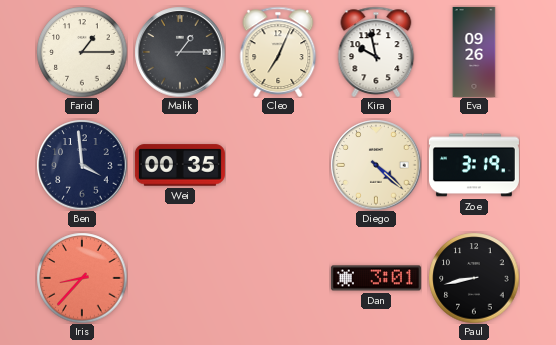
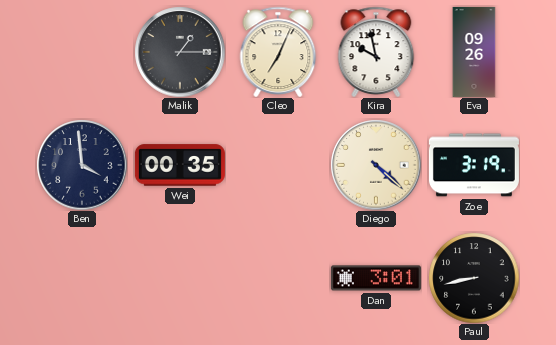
Farid: 1:15 -> none
Iris: 8:37 -> none
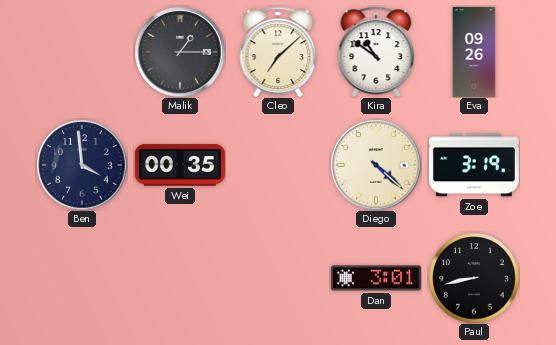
Cleo: 7:04 -> 7:08
Kira: 9:58 -> 10:51
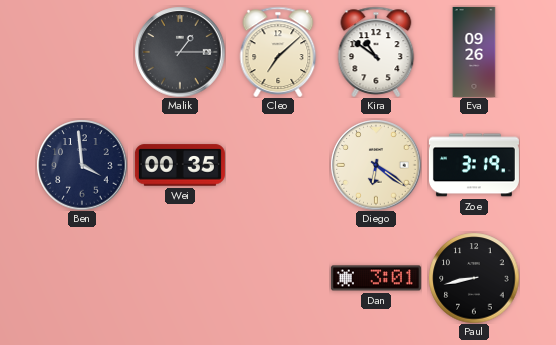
Diego: 4:22 -> 6:21
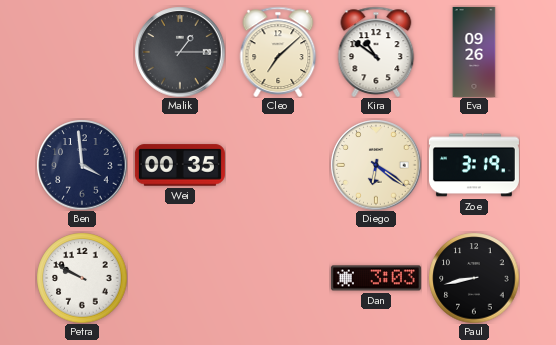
Petra: none -> 9:50
Dan: 3:01 -> 3:03
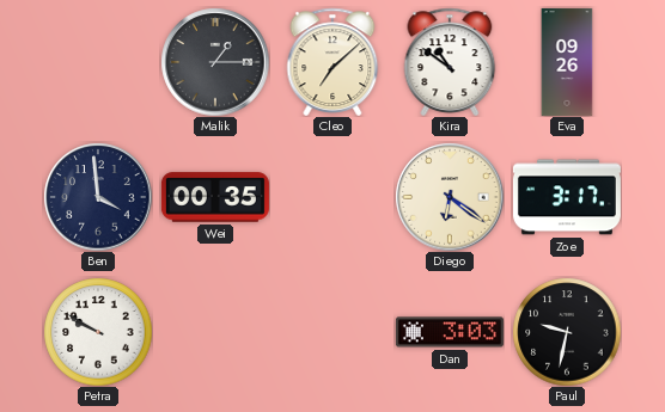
Zoe: 3:19 -> 3:17
Paul: 8:43 -> 9:32
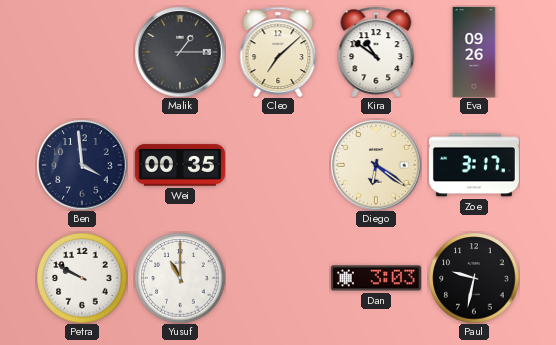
Yusuf: none -> 11:00
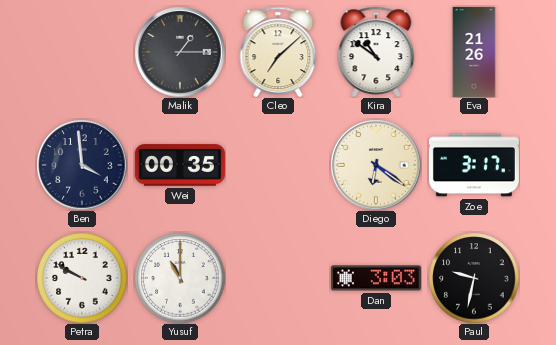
Eva: 09:26 -> 21:26
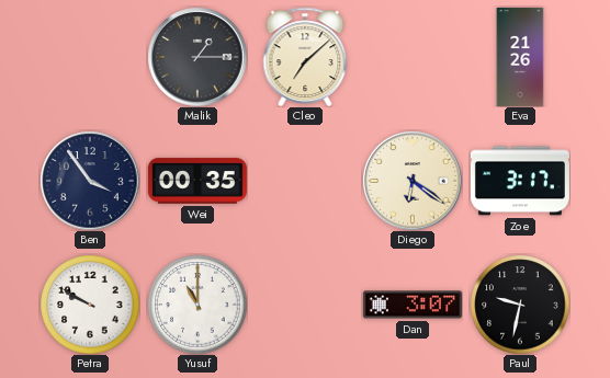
Kira: 10:51 -> none
Ben: 3:59 -> 3:54
Dan: 3:03 -> 3:07
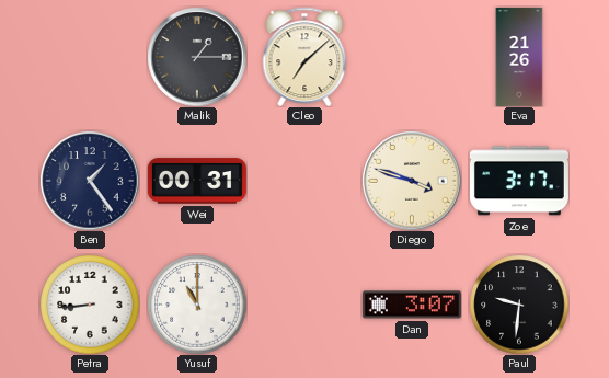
Ben: 3:54 -> 1:24
Wei: 00:35 -> 00:31
Diego: 6:21 -> 3:48
Petra: 9:50 -> 8:44
Paul: 9:32 -> 9:31
